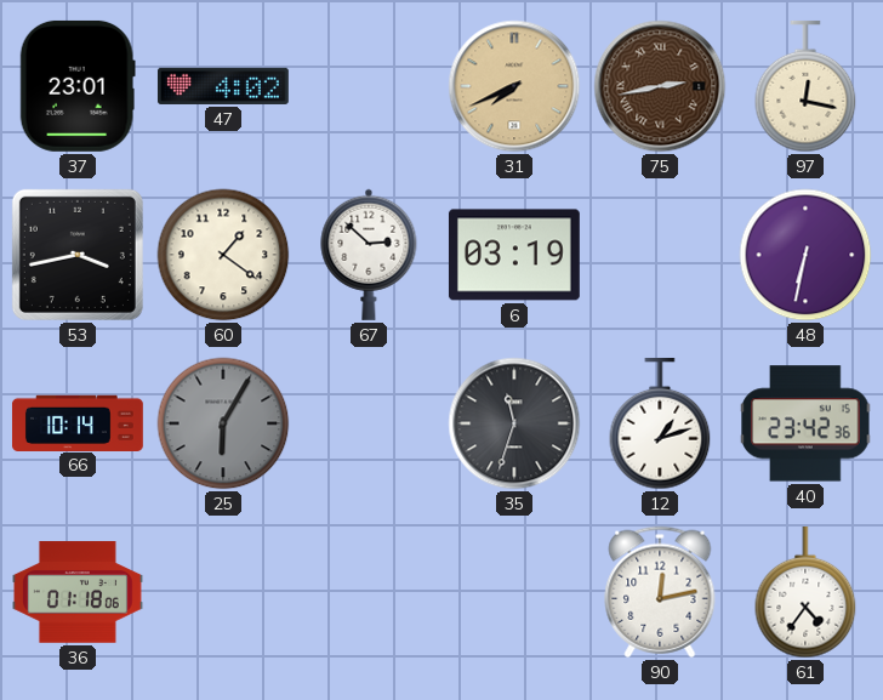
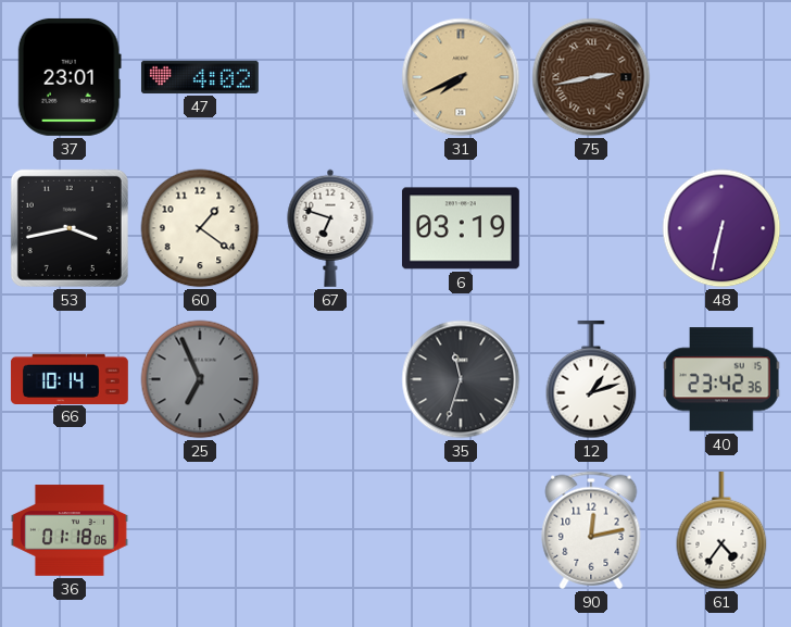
97: 12:17 -> none
67: 2:52 -> 6:48
25: 6:05 -> 6:56
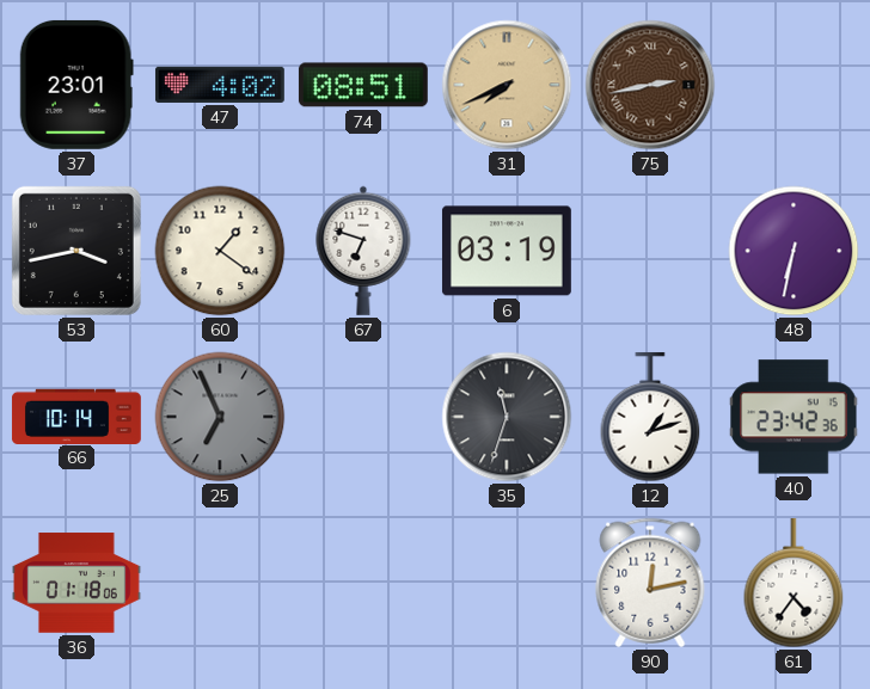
74: none -> 08:51
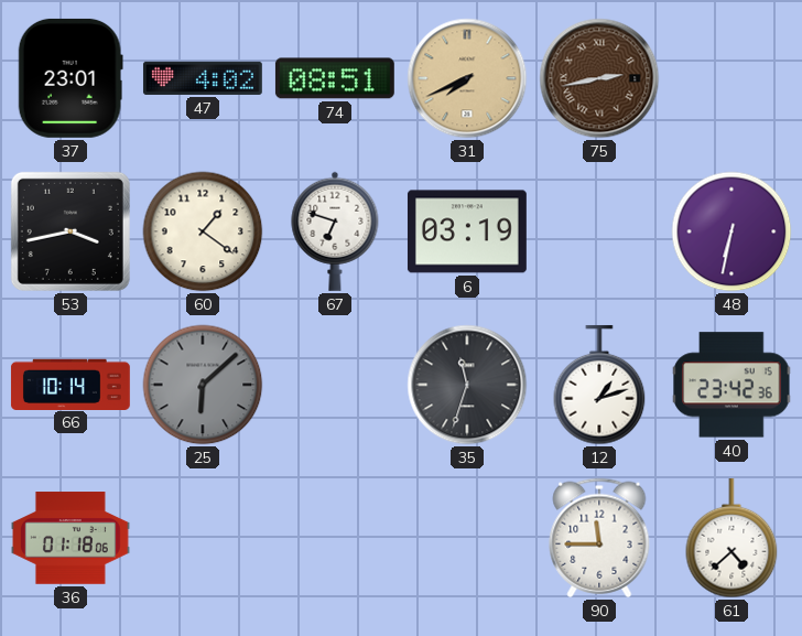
25: 6:56 -> 6:08
90: 12:13 -> 11:45
61: 4:36 -> 4:38
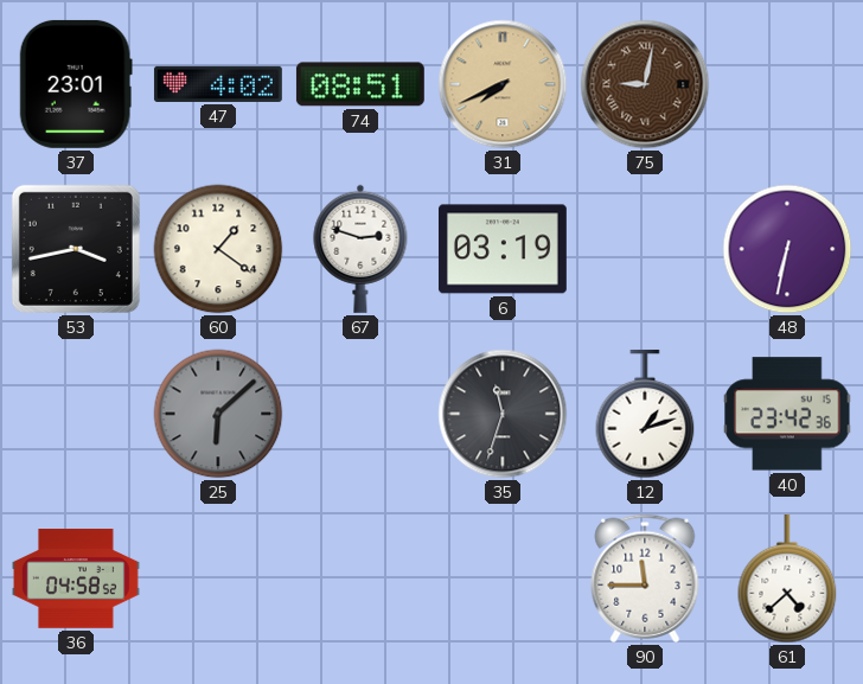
75: 2:43 -> 9:02
67: 6:48 -> 2:48
66: 10:14 -> none
36: 01:18 -> 04:58
